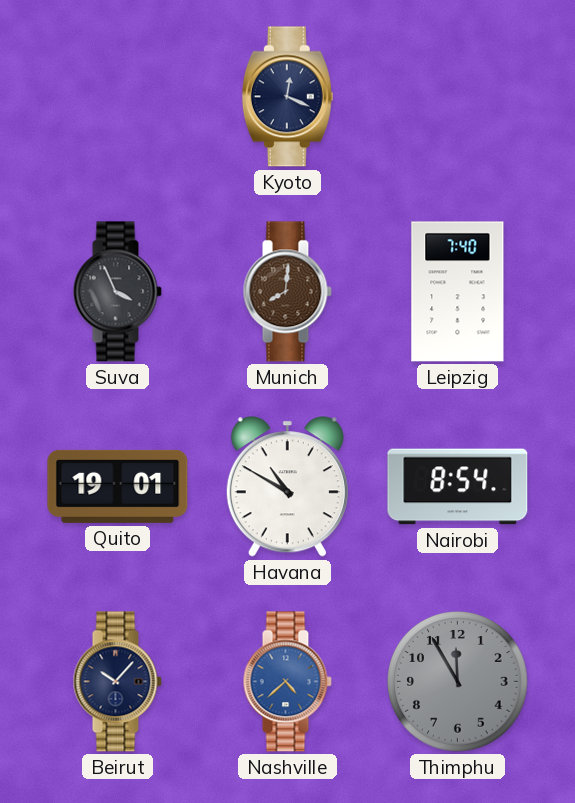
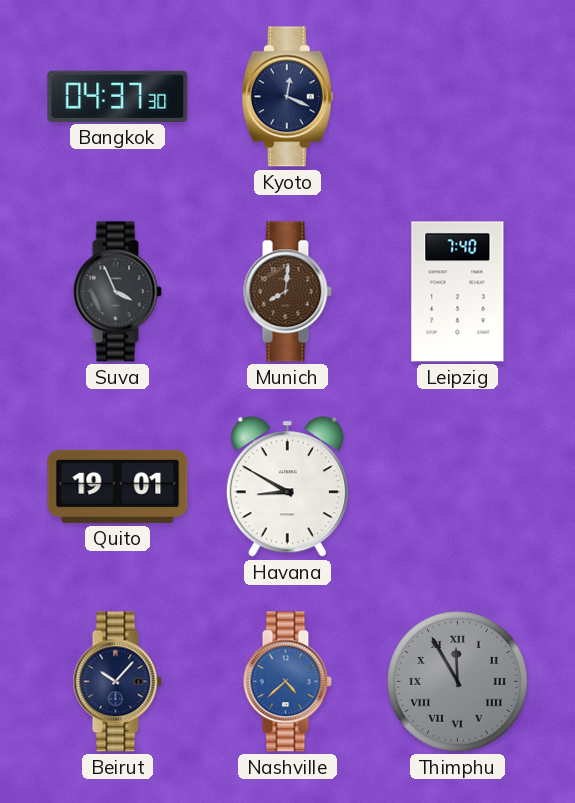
Bangkok: none -> 04:37
Havana: 10:50 -> 8:50
Nairobi: 8:54 -> none
Thimphu numerals: Arabic -> Roman
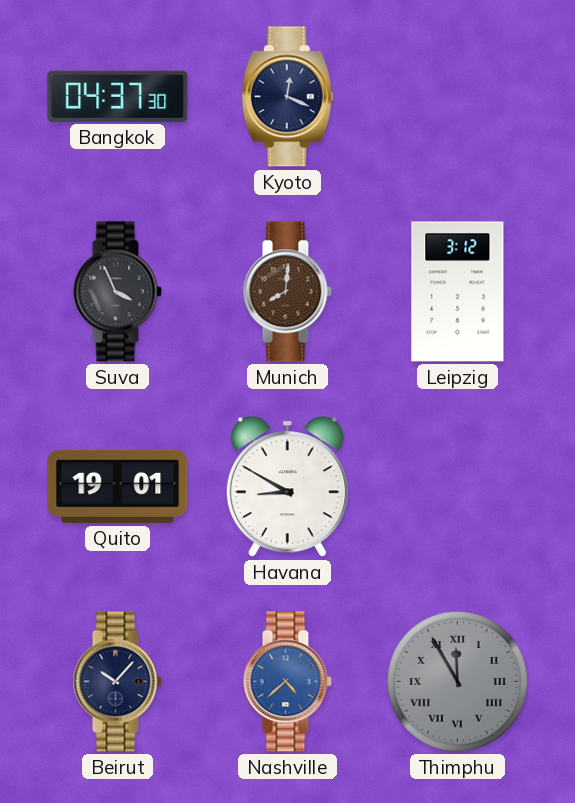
Leipzig: 7:40 -> 3:12
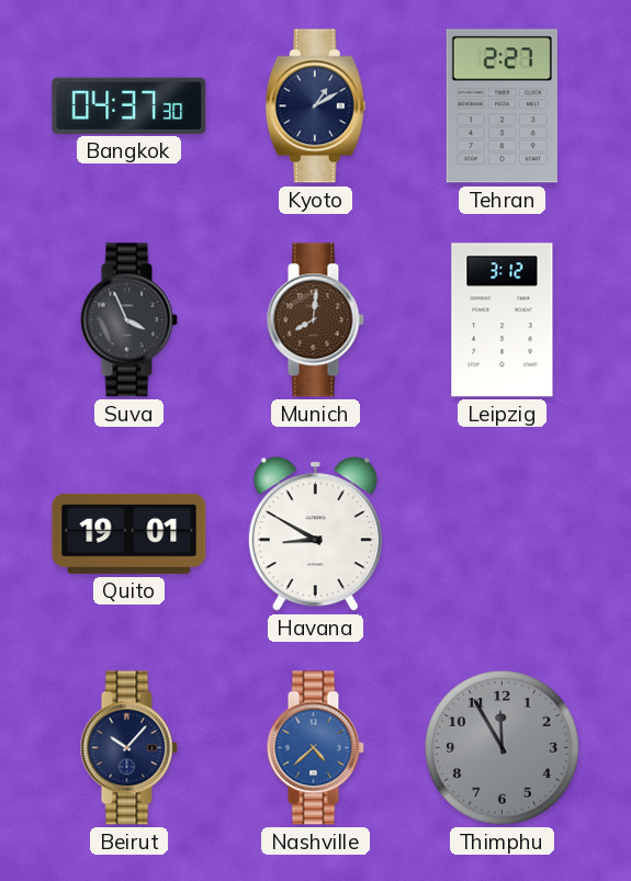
Kyoto: 12:19 -> 1:10
Tehran: none -> 2:27
Thimphu numerals: Roman -> Arabic
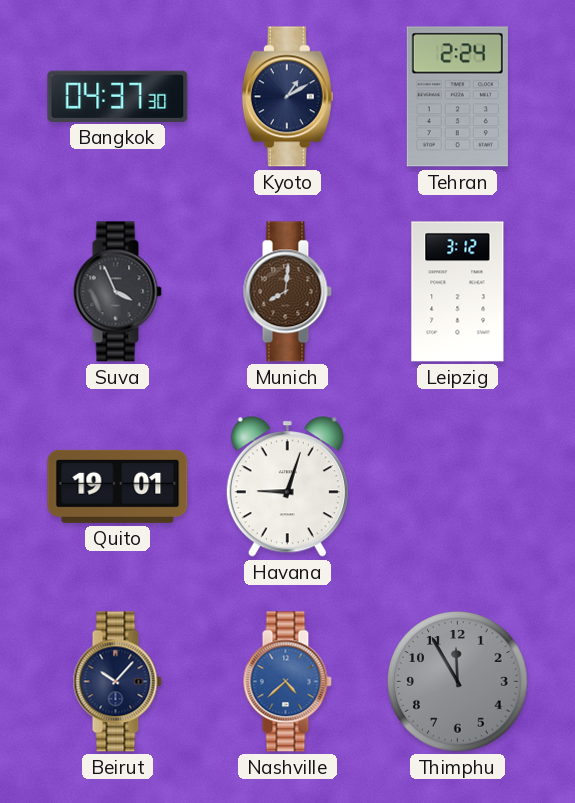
Tehran: 2:27 -> 2:24
Havana: 8:50 -> 9:03
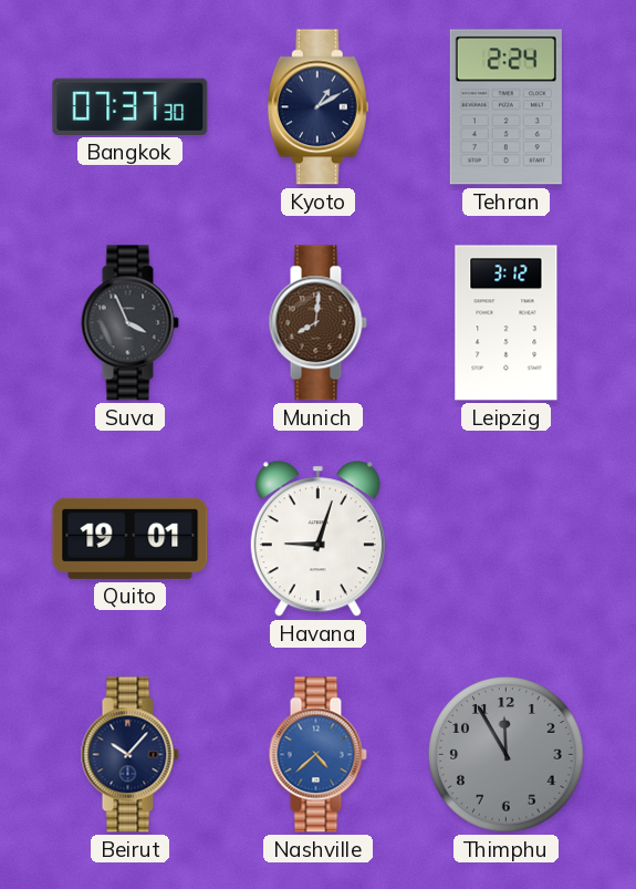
Bangkok: 04:37 -> 07:37
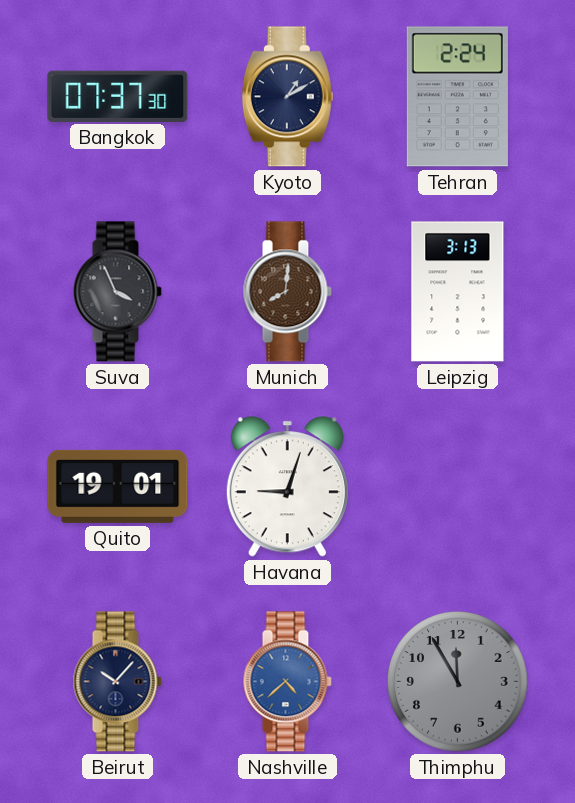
Leipzig: 3:12 -> 3:13
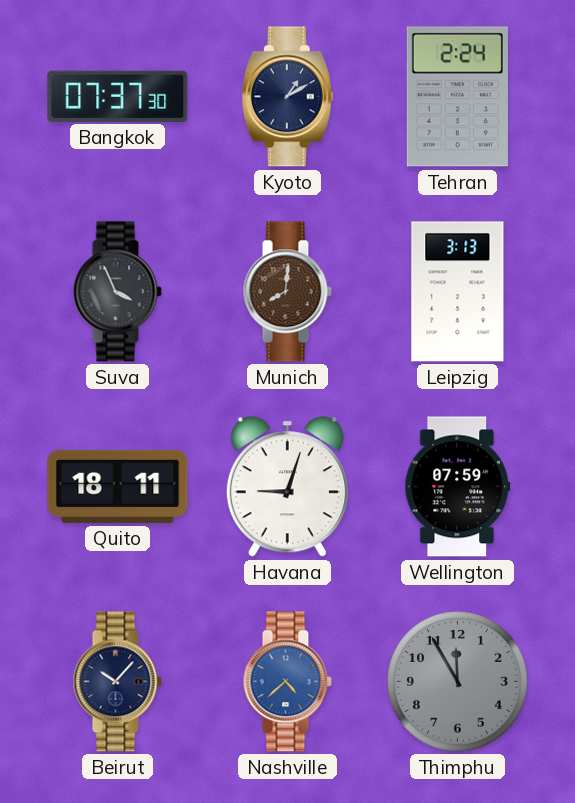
Quito: 19:01 -> 18:11
Wellington: none -> 07:59
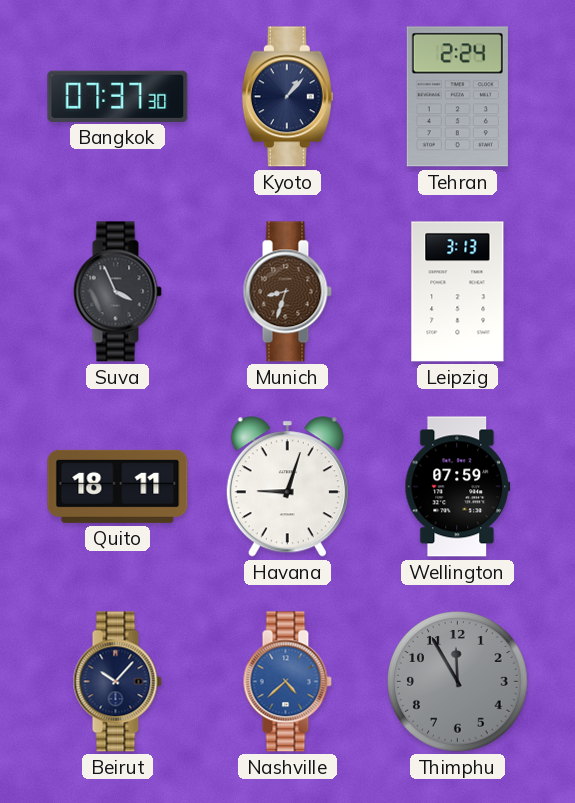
Kyoto: 1:10 -> 1:07
Munich: 8:01 -> 8:33
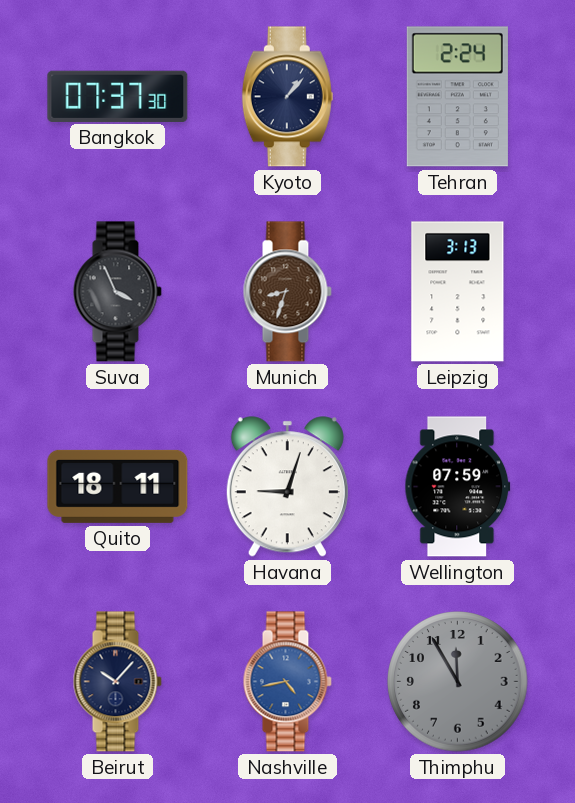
Nashville: 4:38 -> 4:43
